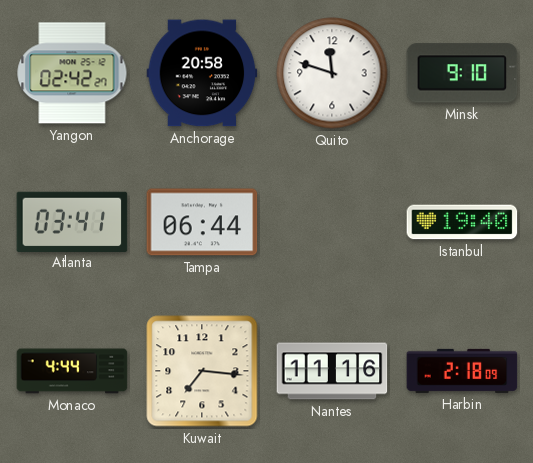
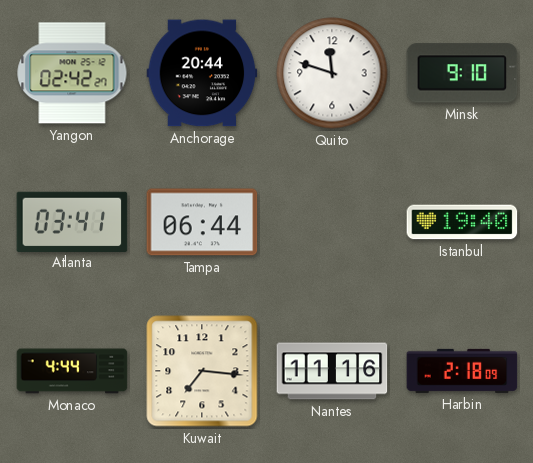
Anchorage: 20:58 -> 20:44
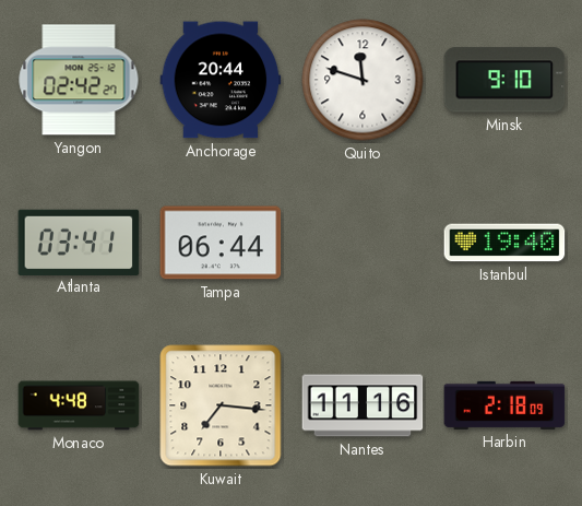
Monaco: 4:44 -> 4:48
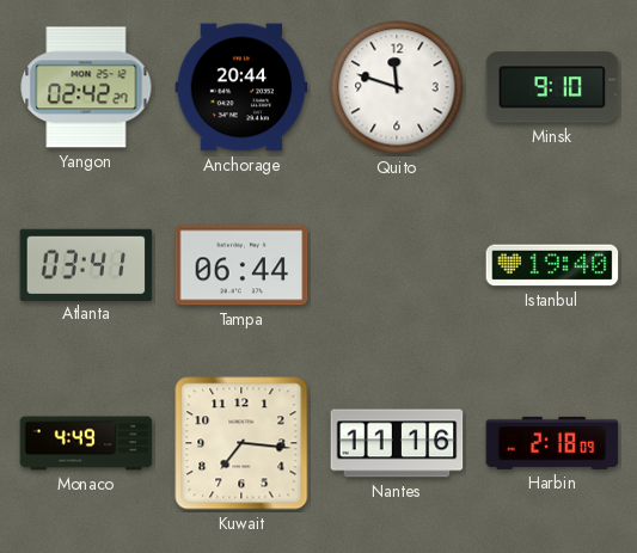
Monaco: 4:48 -> 4:49
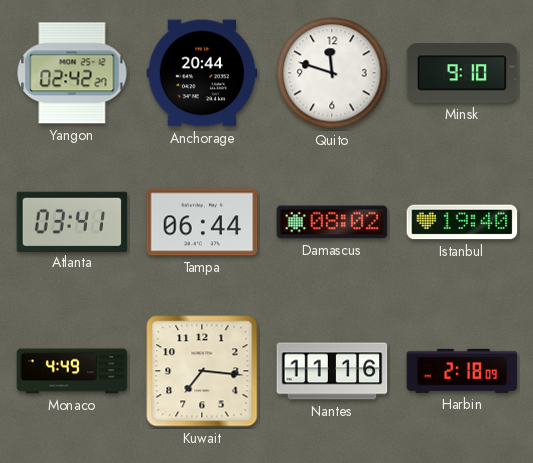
Damascus: none -> 08:02
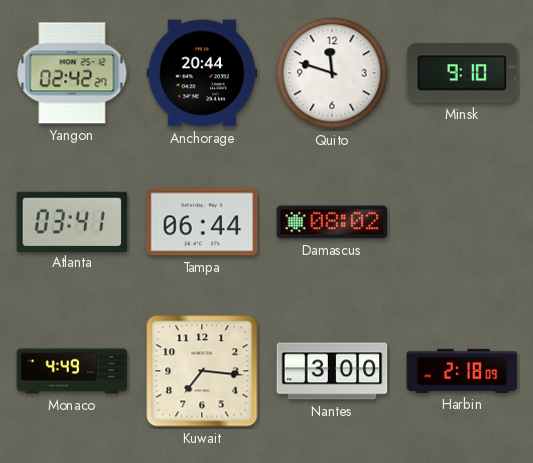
Istanbul: 19:40 -> none
Nantes: 11:16 -> 3:00
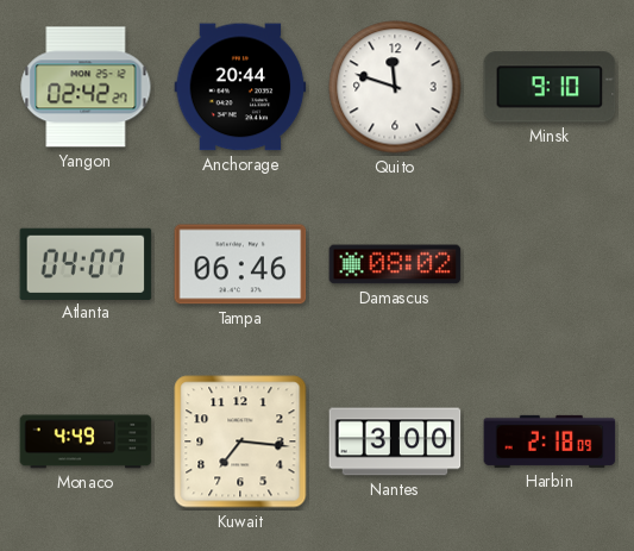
Atlanta: 03:41 -> 04:07
Tampa: 06:44 -> 06:46
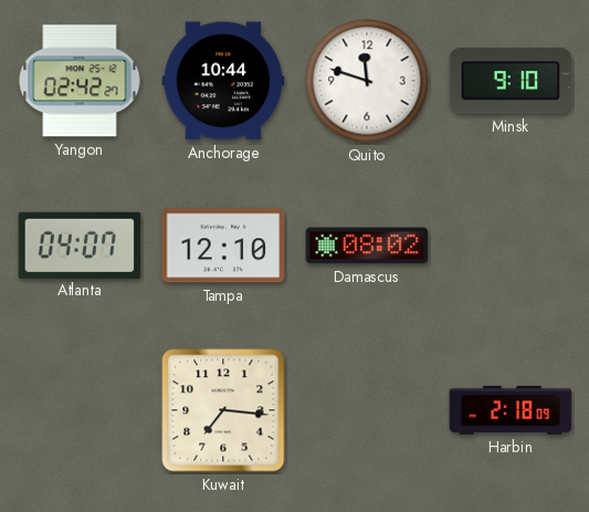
Anchorage: 20:44 -> 10:44
Tampa: 06:46 -> 12:10
Monaco: 4:49 -> none
Nantes: 3:00 -> none
